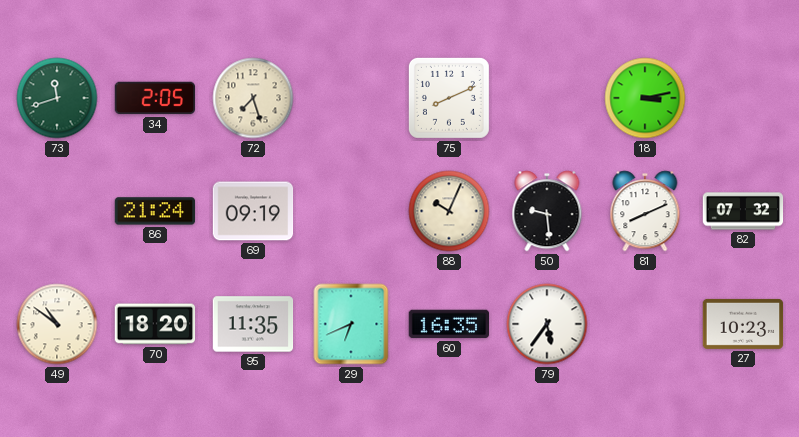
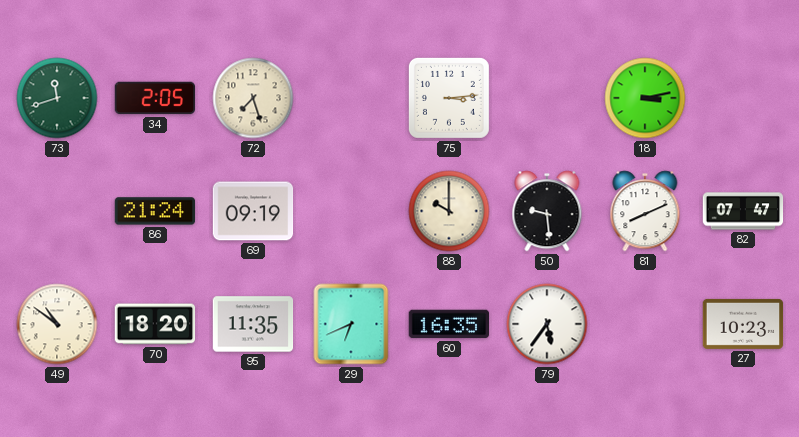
75: 8:11 -> 3:14
88: 10:04 -> 10:00
82: 07:32 -> 07:47
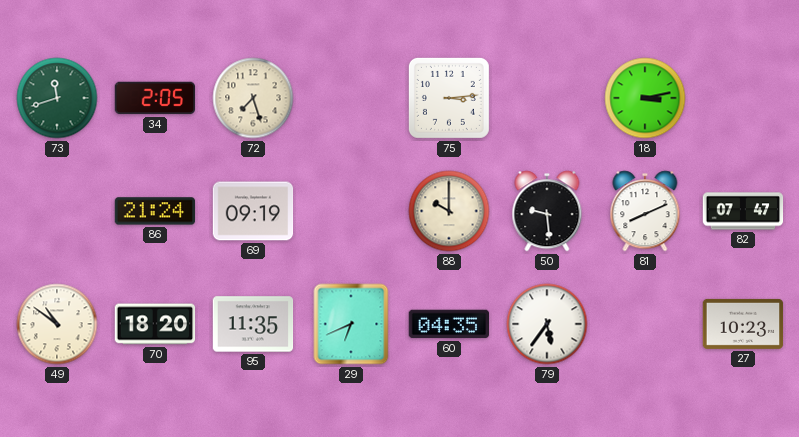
60: 16:35 -> 04:35
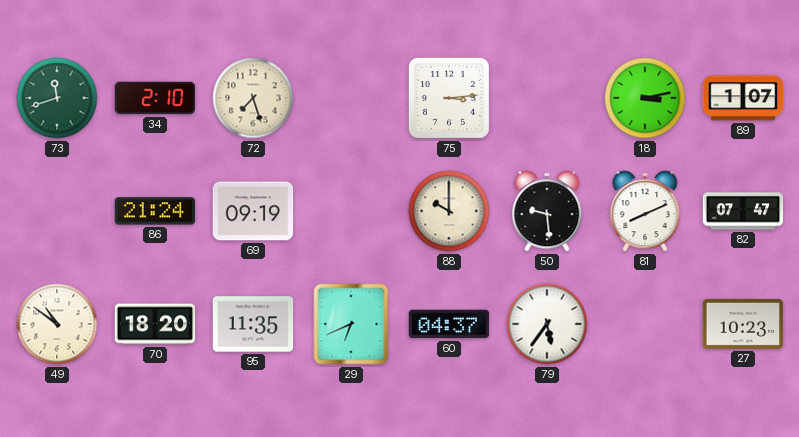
34: 2:05 -> 2:10
89: none -> 1:07
60: 04:35 -> 04:37
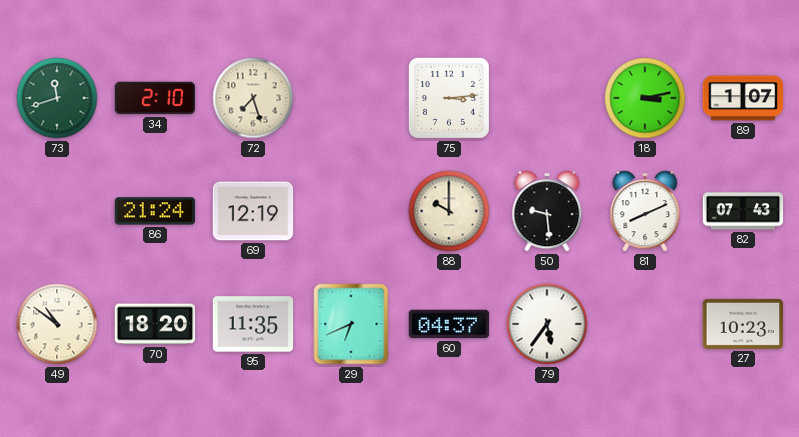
69: 09:19 -> 12:19
82: 07:47 -> 07:43
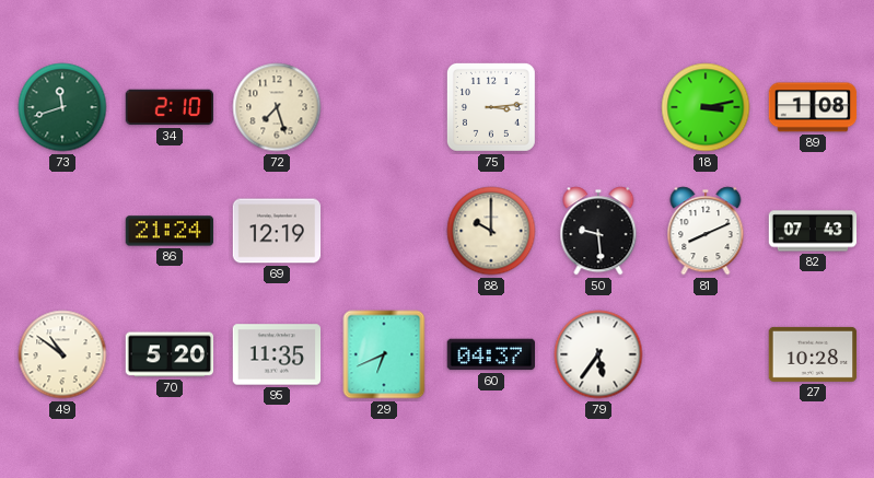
89: 1:07 -> 1:08
70: 18:20 -> 5:20
27: 10:23 -> 10:28
